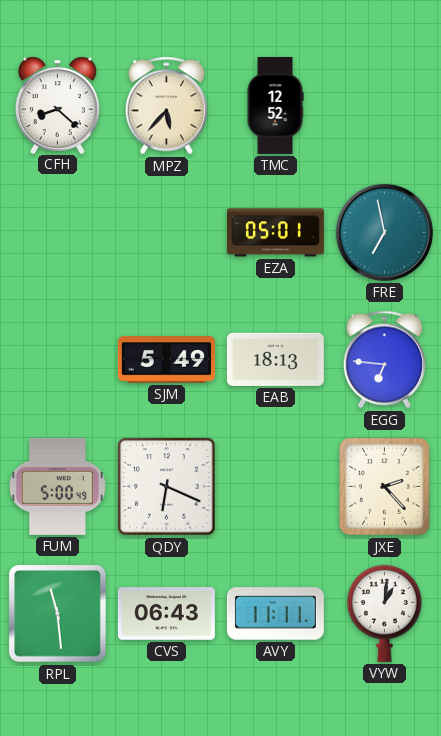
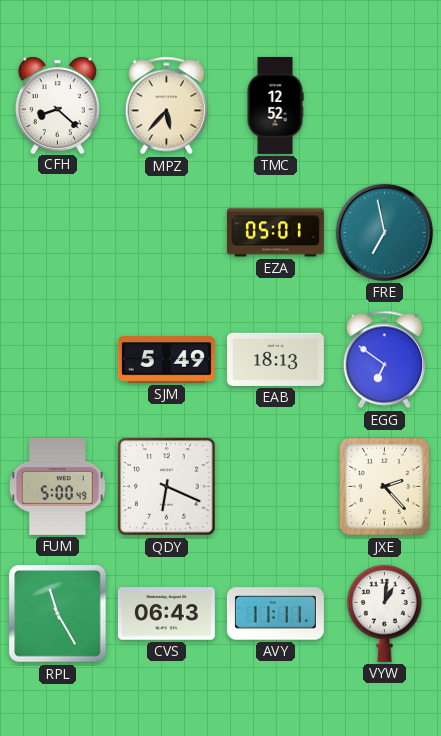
EGG: 6:46 -> 6:51
RPL: 11:29 -> 11:25
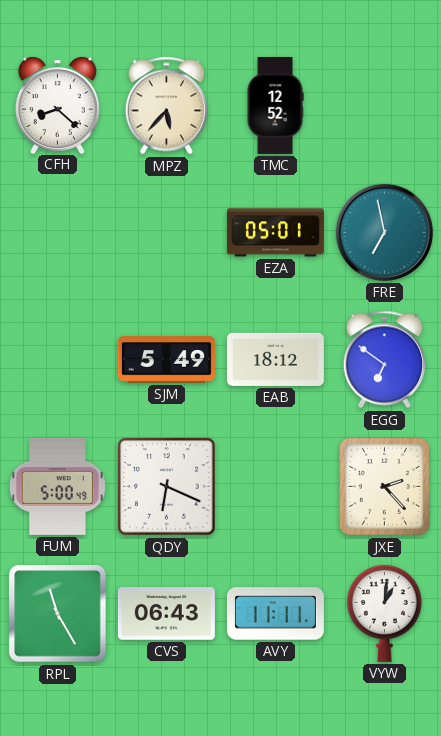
EAB: 18:13 -> 18:12
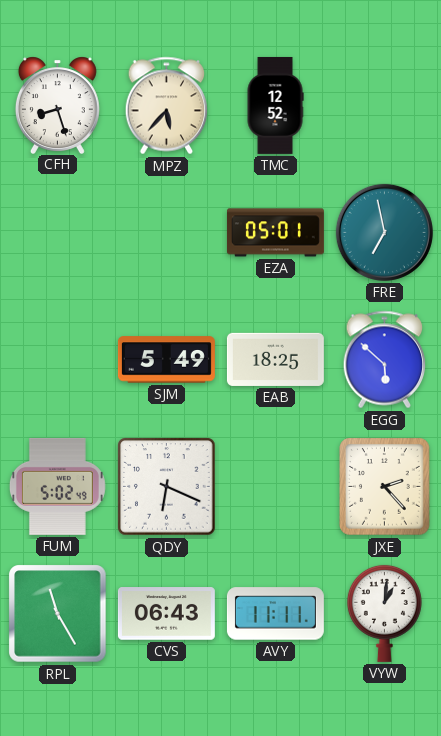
CFH: 8:22 -> 8:27
EAB: 18:12 -> 18:25
EGG: 6:51 -> 5:52
FUM: 5:00 -> 5:02
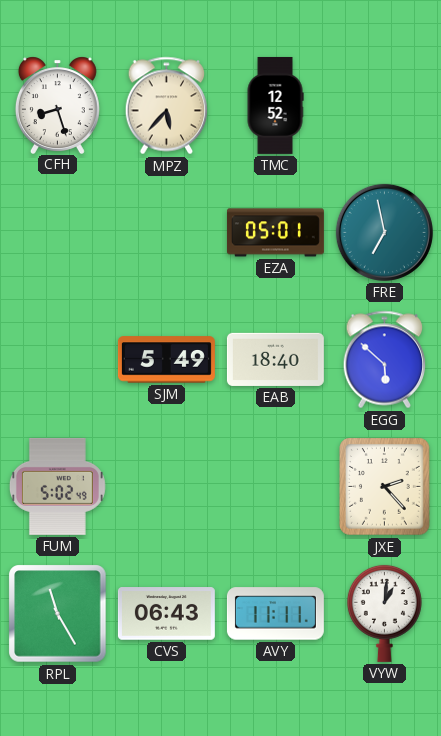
EAB: 18:25 -> 18:40
QDY: 6:19 -> none
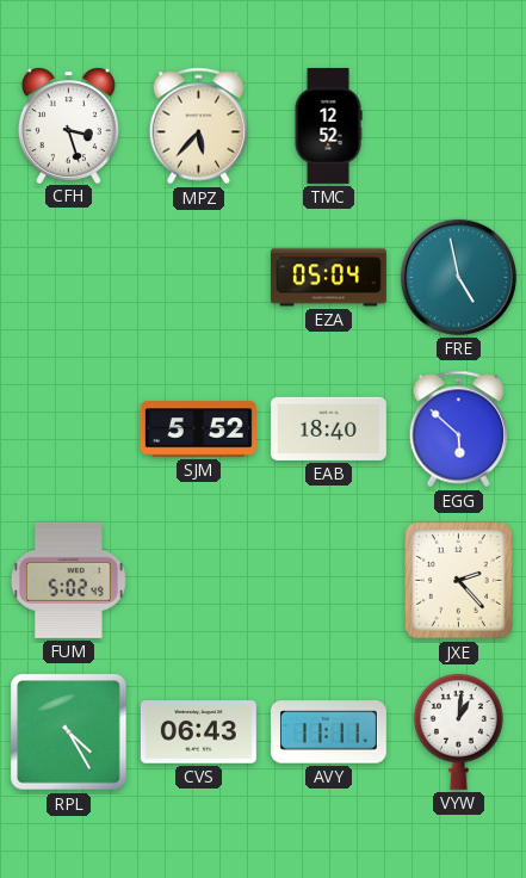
CFH: 8:27 -> 3:27
EZA: 05:01 -> 05:04
FRE: 6:58 -> 4:58
SJM: 5:49 -> 5:52
RPL: 11:25 -> 4:25
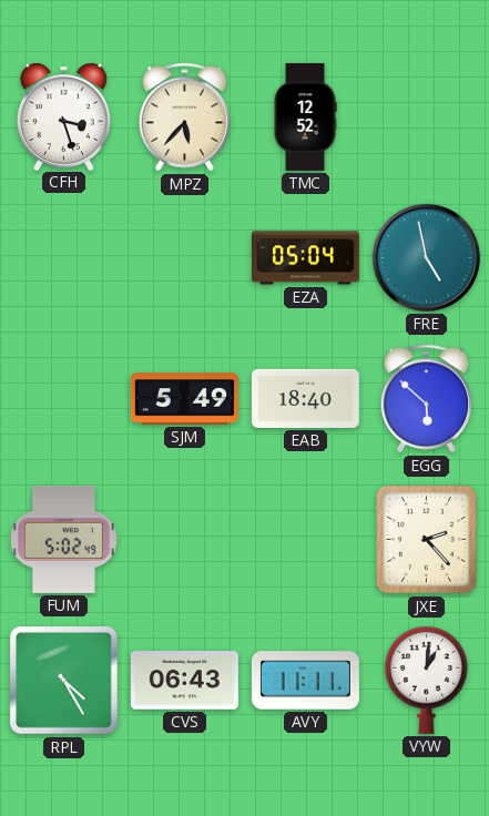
SJM: 5:52 -> 5:49
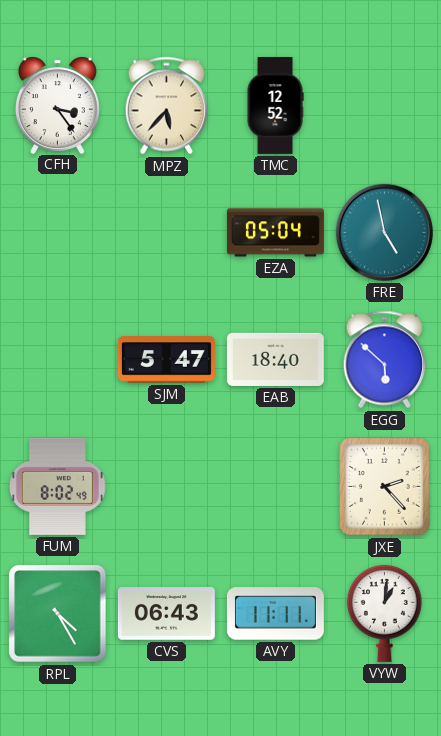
CFH: 3:27 -> 3:24
SJM: 5:49 -> 5:47
FUM: 5:02 -> 8:02
